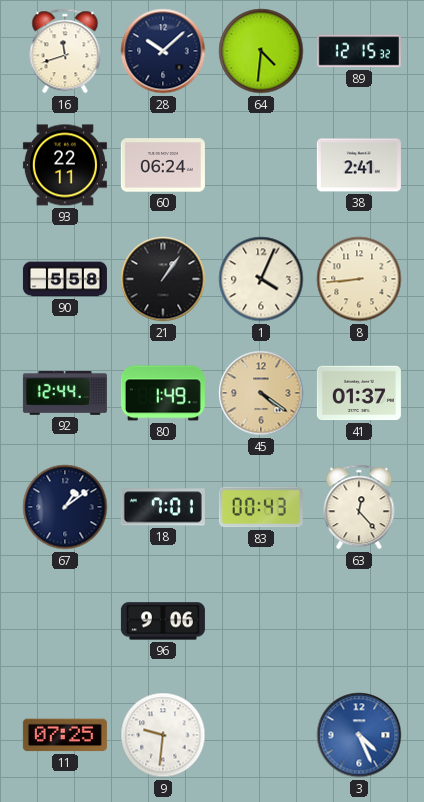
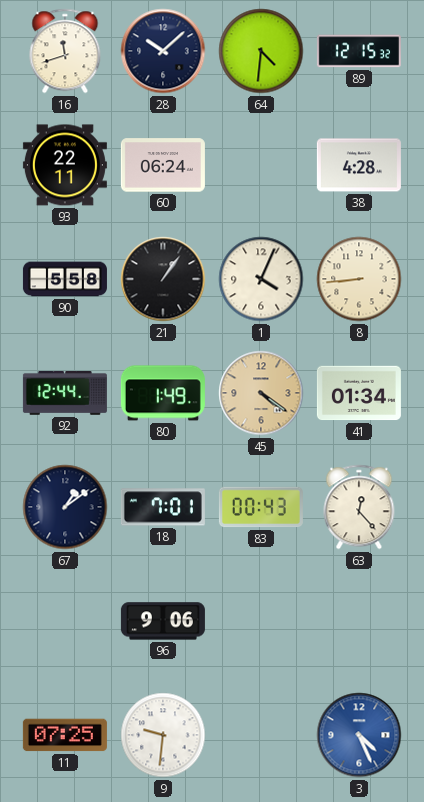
38: 2:41 -> 4:28
41: 01:37 -> 01:34
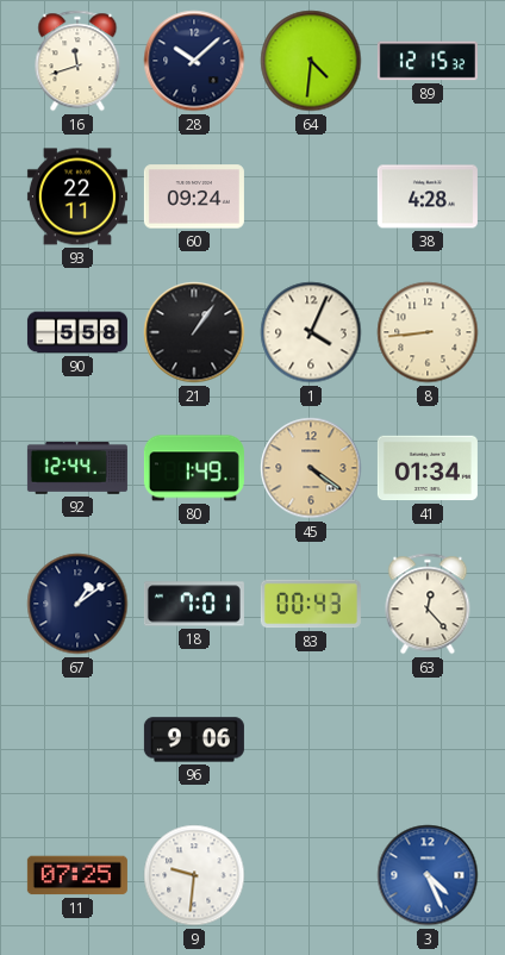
60: 06:24 -> 09:24
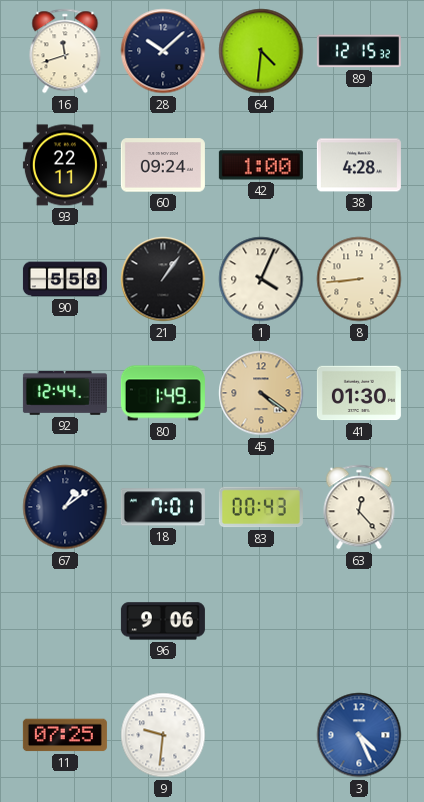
42: none -> 1:00
41: 01:34 -> 01:30
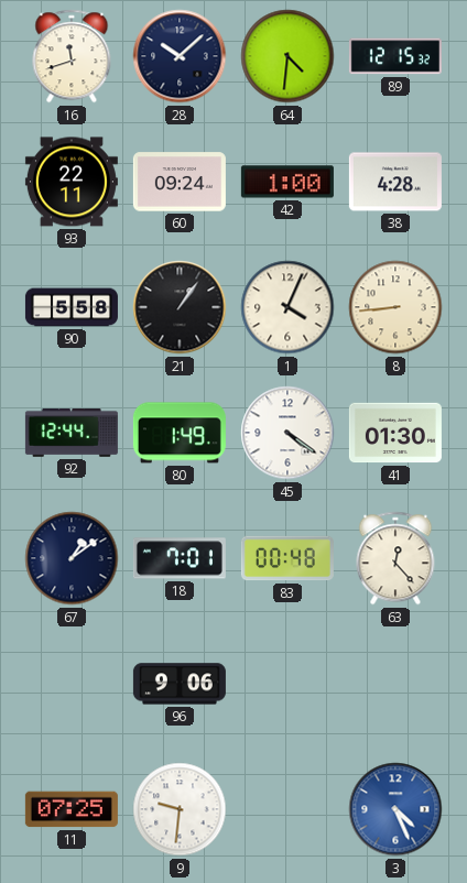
45 dial: champagne -> white
83: 00:43 -> 00:48
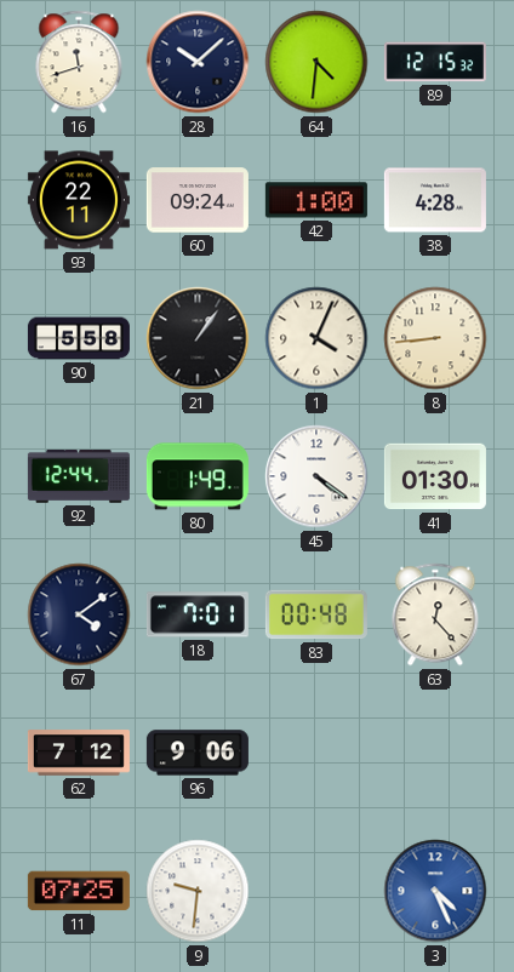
67: 1:09 -> 4:09
62: none -> 7:12
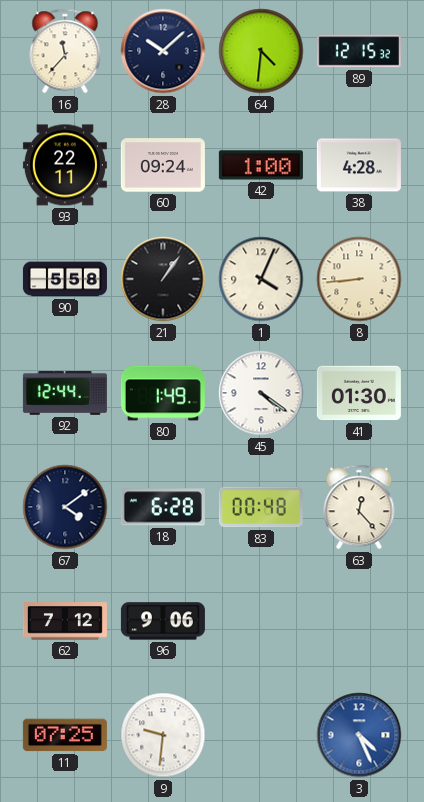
16: 11:42 -> 11:37
18: 7:01 -> 6:28
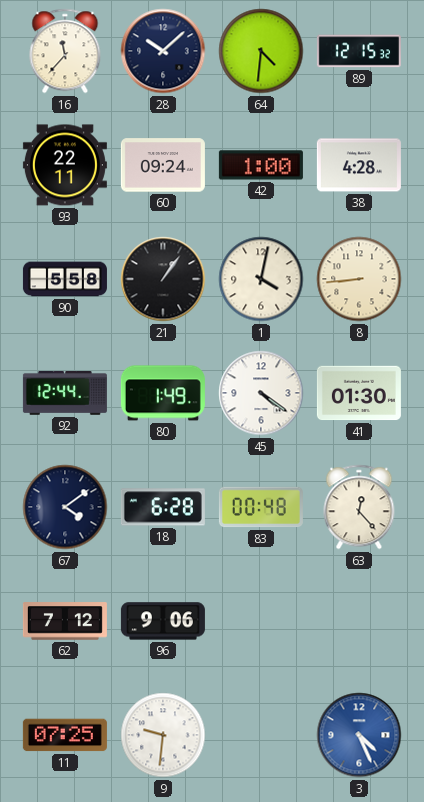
1: 4:04 -> 4:02
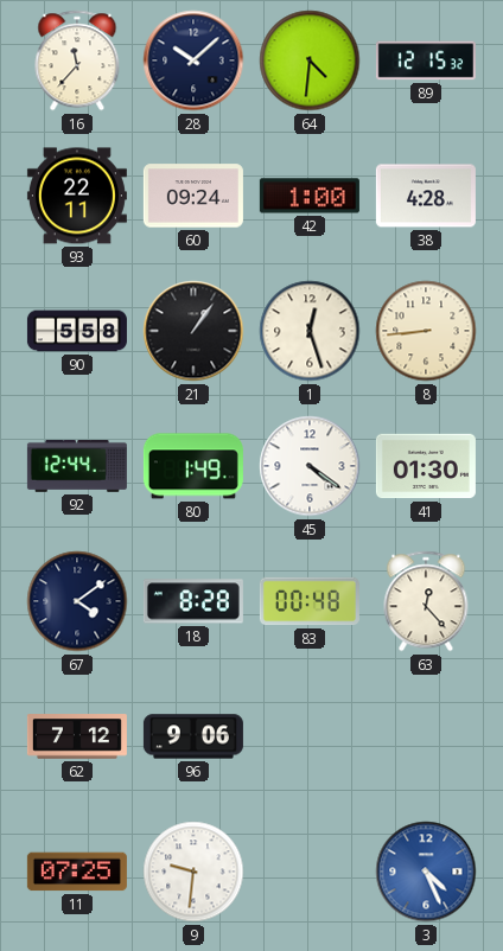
1: 4:02 -> 12:27
18: 6:28 -> 8:28
